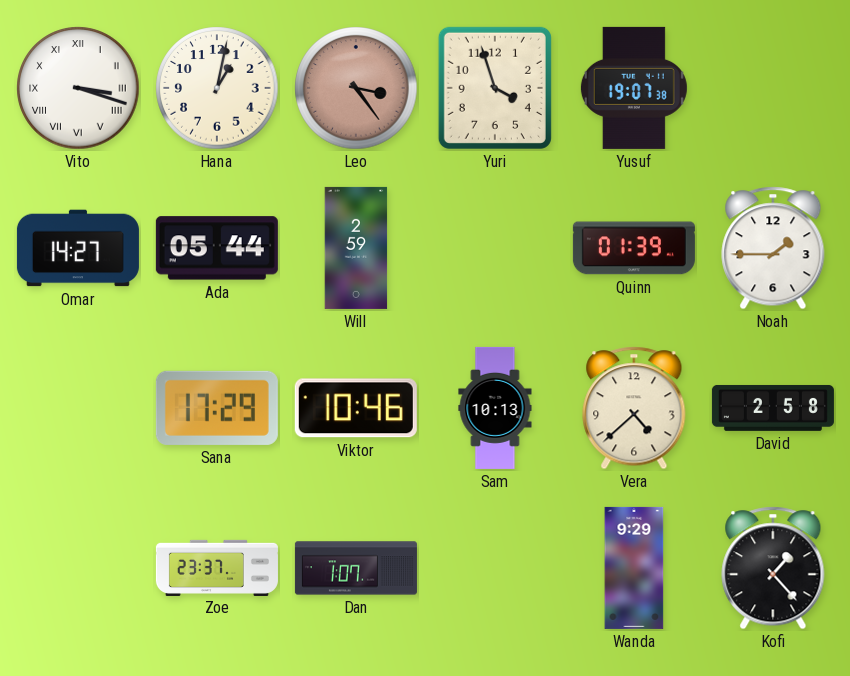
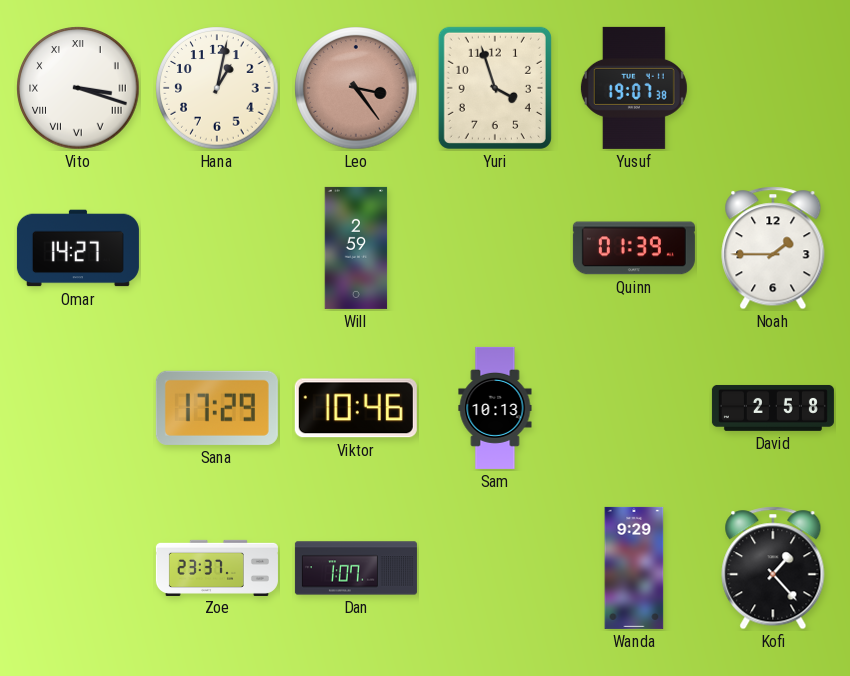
Ada: 05:44 -> none
Vera: 4:38 -> none
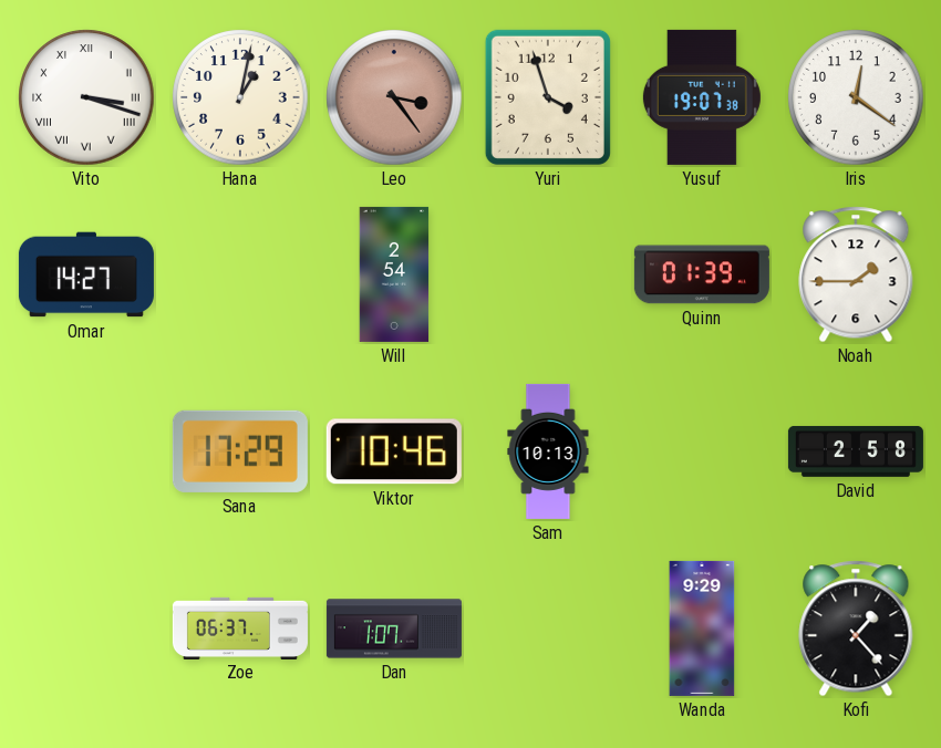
Iris: none -> 12:21
Will: 2:59 -> 2:54
Zoe: 23:37 -> 06:37
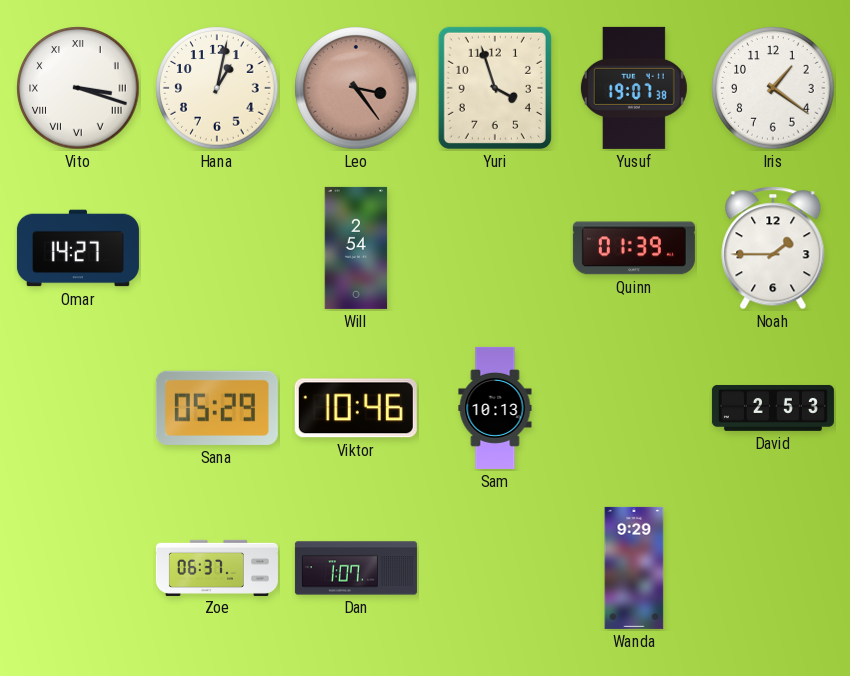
Iris: 12:21 -> 1:21
Sana: 17:29 -> 05:29
David: 2:58 -> 2:53
Kofi: 1:23 -> none
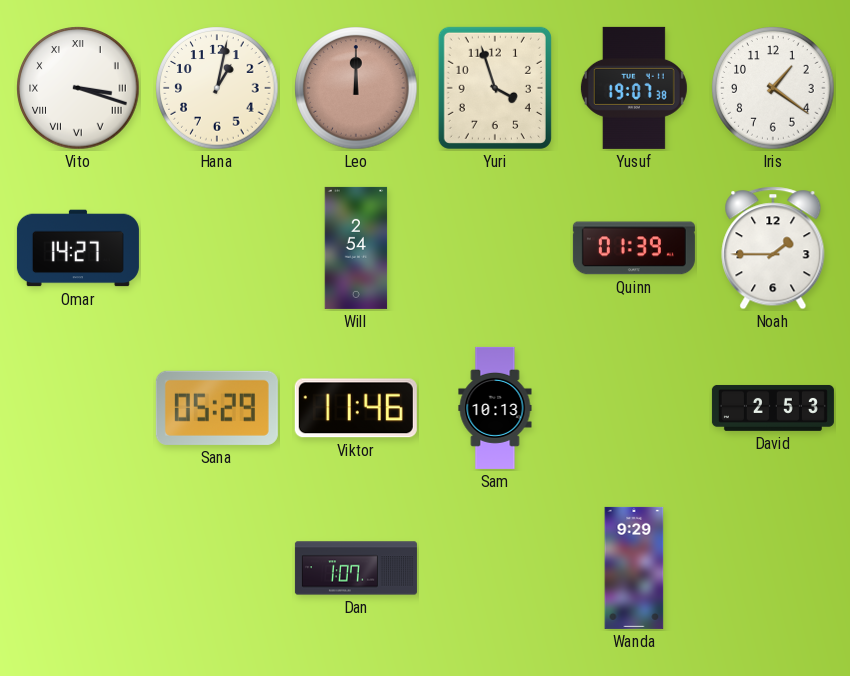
Leo: 3:24 -> 12:00
Viktor: 10:46 -> 11:46
Zoe: 06:37 -> none
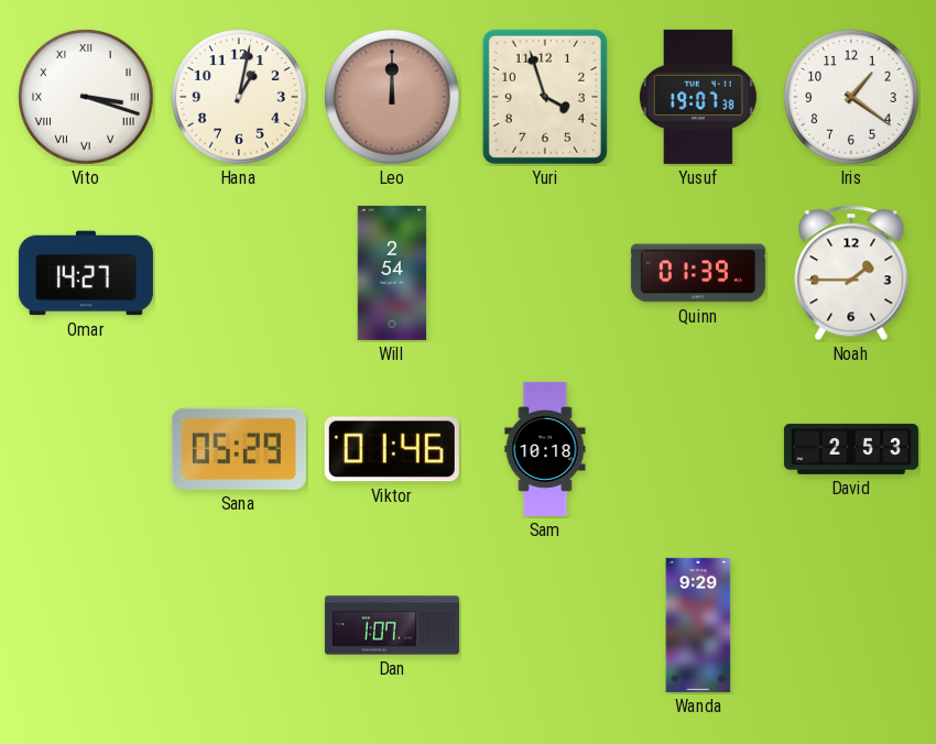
Viktor: 11:46 -> 01:46
Sam: 10:13 -> 10:18
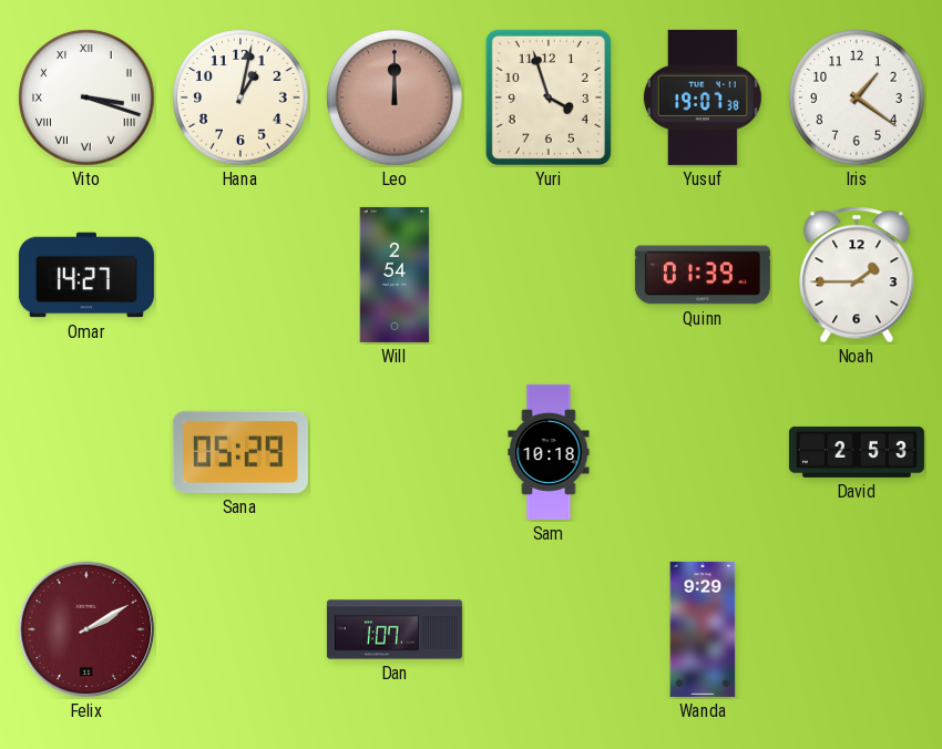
Viktor: 01:46 -> none
Felix: none -> 2:10
